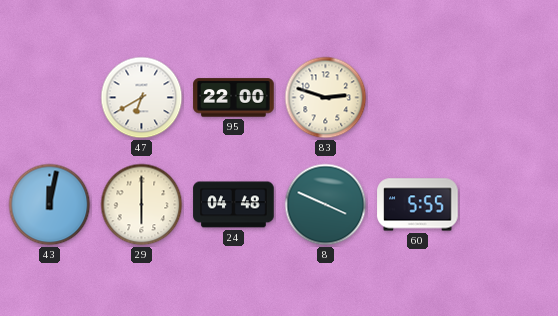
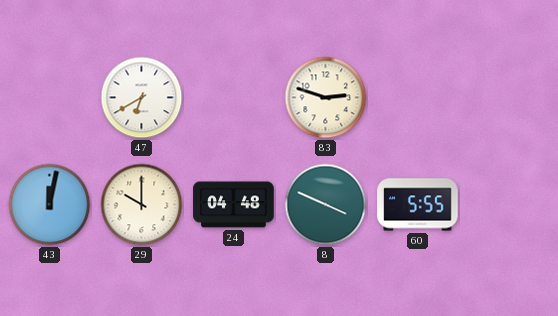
95: 22:00 -> none
29: 6:00 -> 10:00
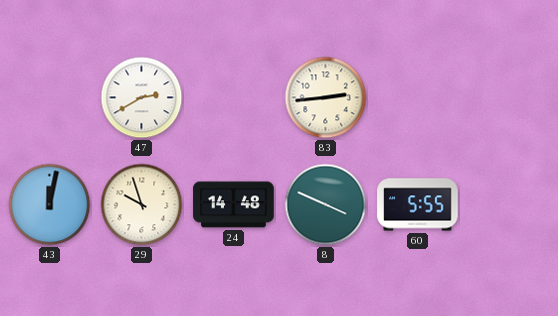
47: 6:40 -> 2:40
83: 2:48 -> 2:44
29: 10:00 -> 9:57
24: 04:48 -> 14:48
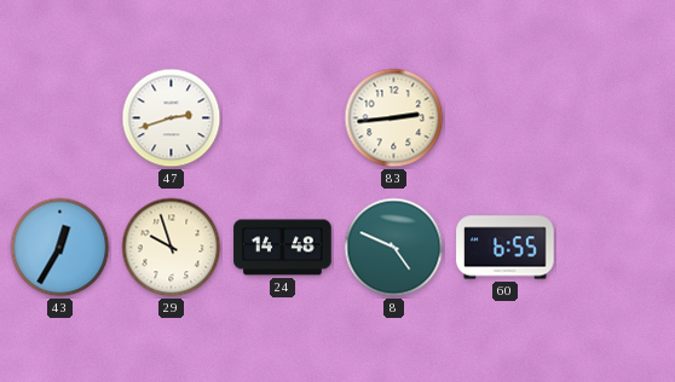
47: 2:40 -> 2:42
43: 12:02 -> 12:35
8: 3:49 -> 4:49
60: 5:55 -> 6:55
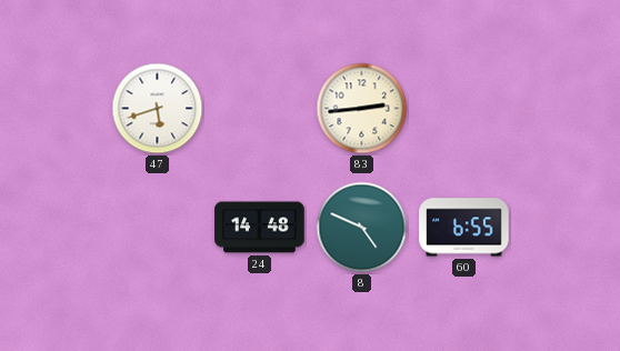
47: 2:42 -> 5:42
43: 12:35 -> none
29: 9:57 -> none
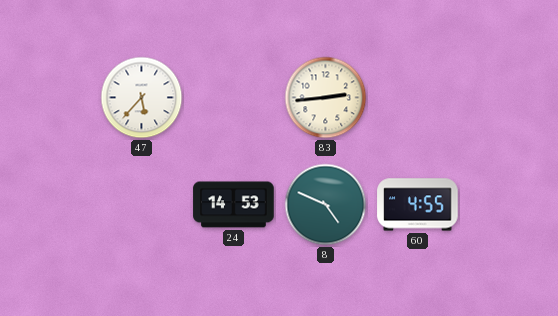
47: 5:42 -> 5:37
24: 14:48 -> 14:53
60: 6:55 -> 4:55
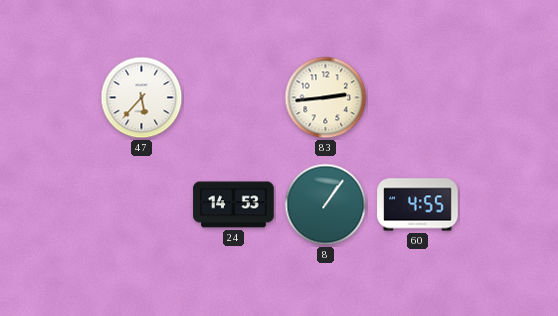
8: 4:49 -> 1:06
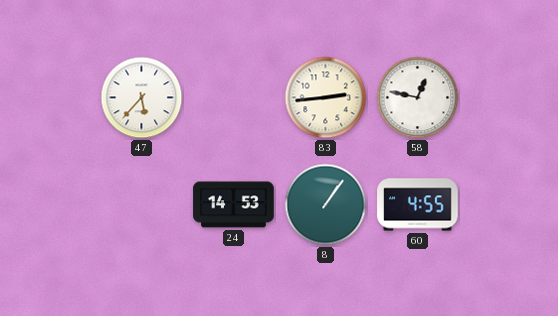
58: none -> 12:47
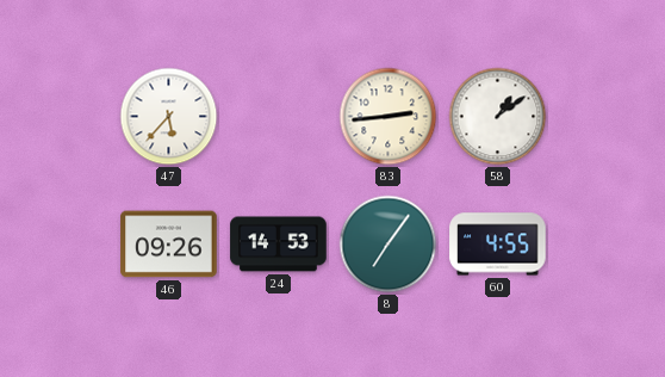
58: 12:47 -> 1:09
46: none -> 09:26
8: 1:06 -> 7:06
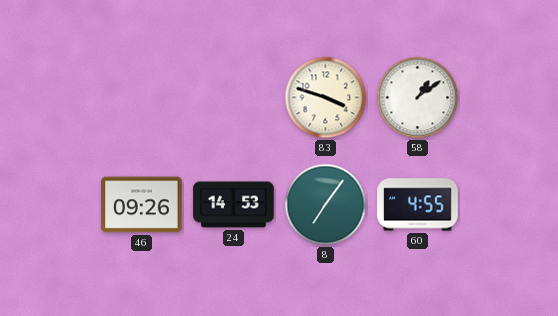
47: 5:37 -> none
83: 2:44 -> 3:48
